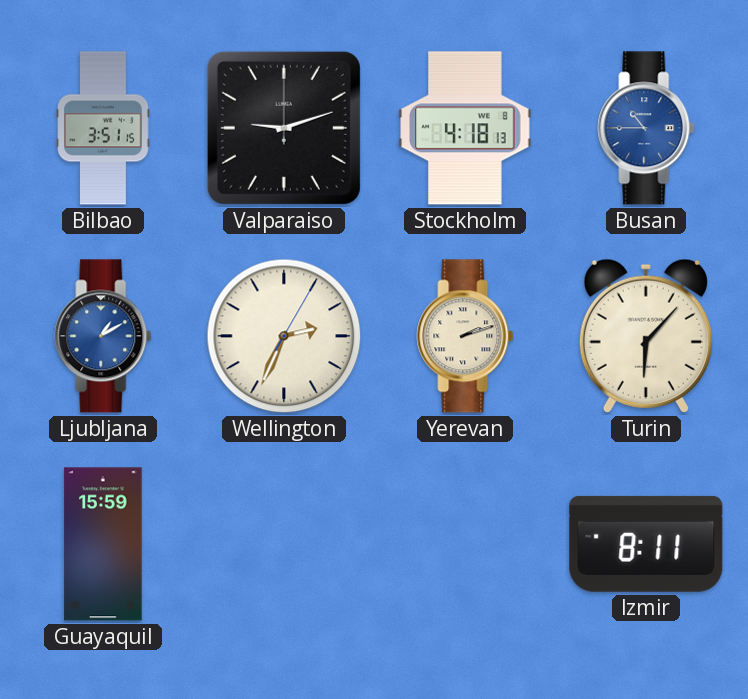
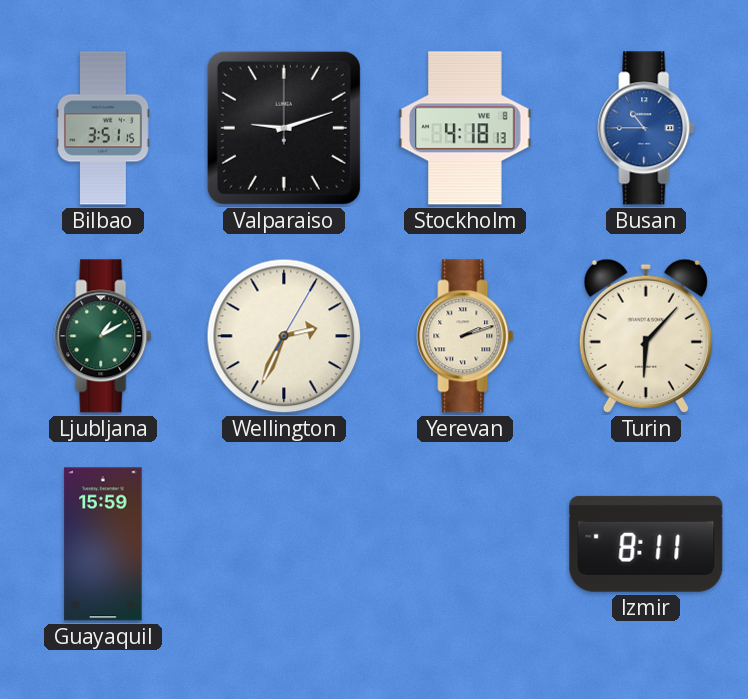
Ljubljana dial: blue -> green
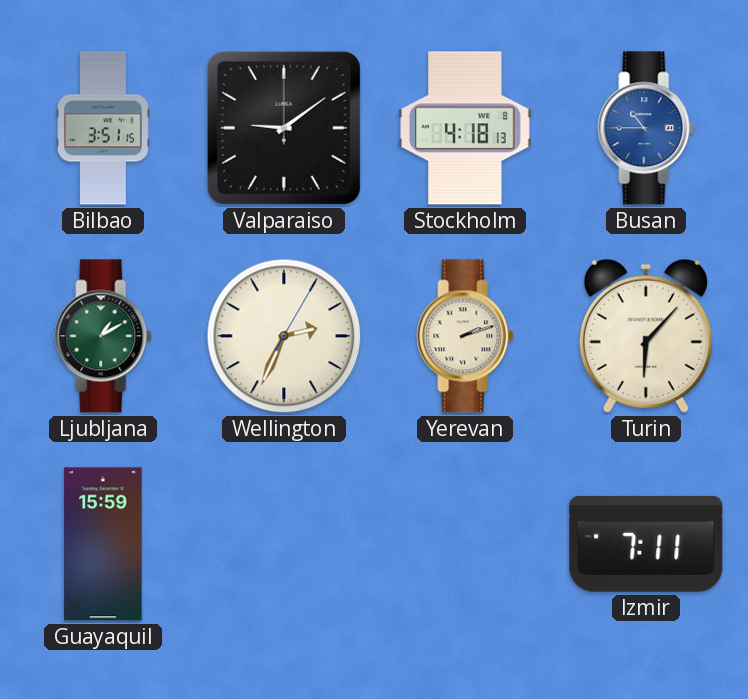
Valparaiso: 9:12 -> 9:09
Izmir: 8:11 -> 7:11
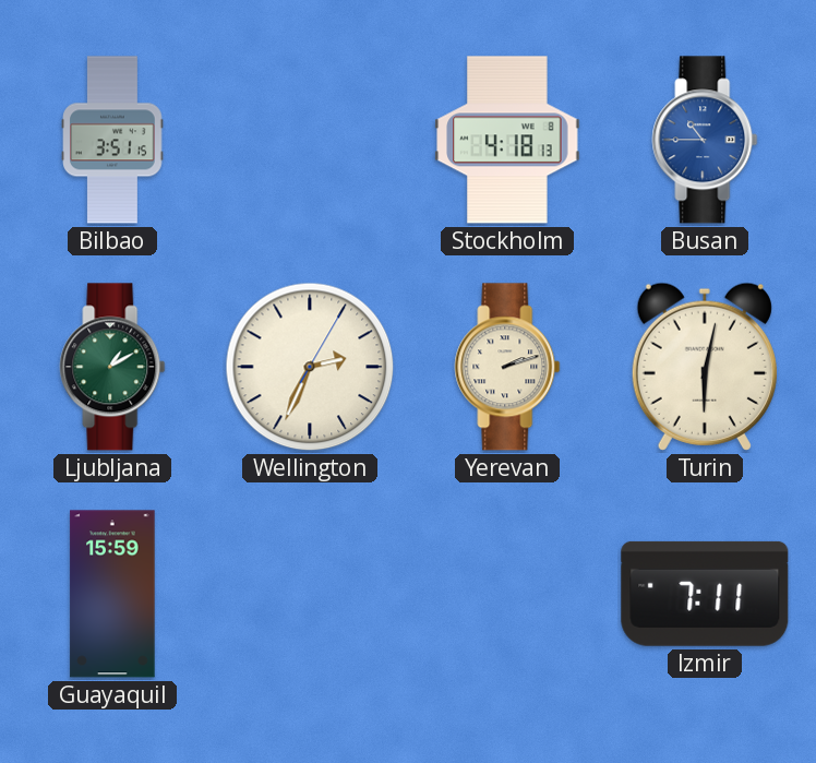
Valparaiso: 9:09 -> none
Turin: 6:07 -> 6:02
